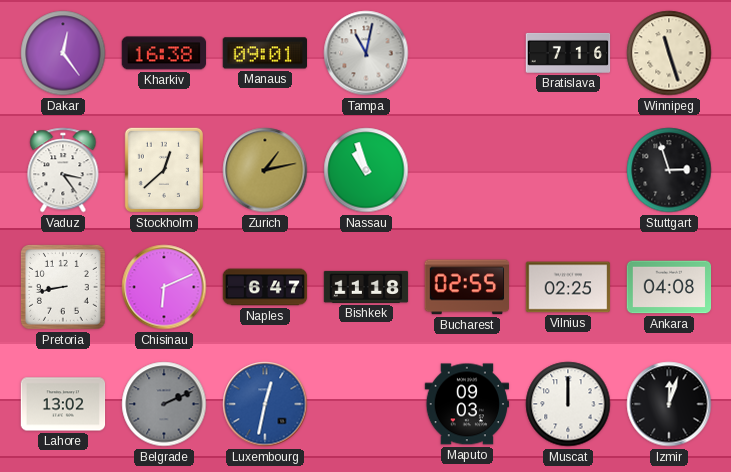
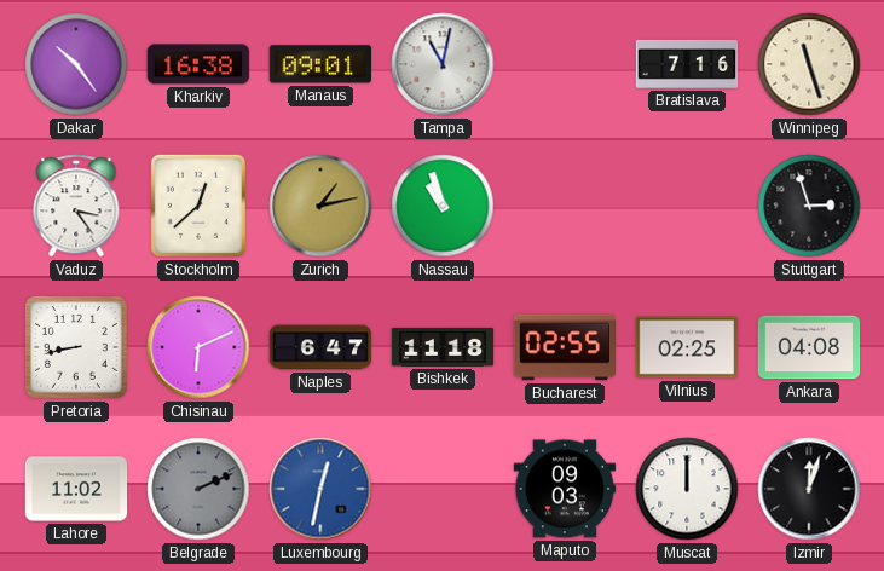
Dakar: 12:24 -> 10:24
Lahore: 13:02 -> 11:02
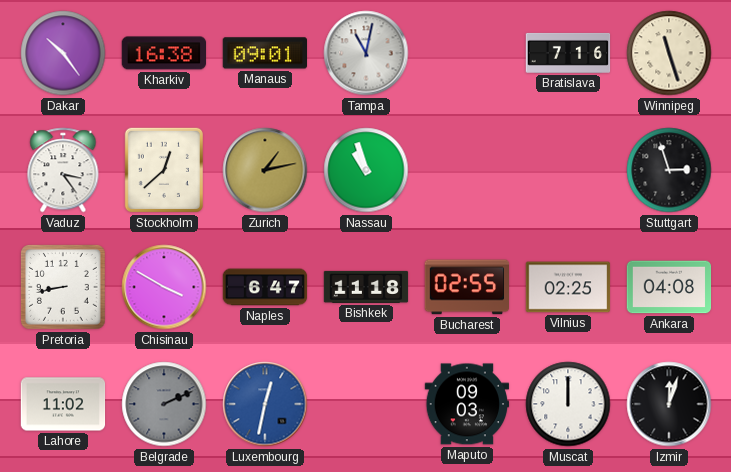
Chisinau: 6:11 -> 3:50
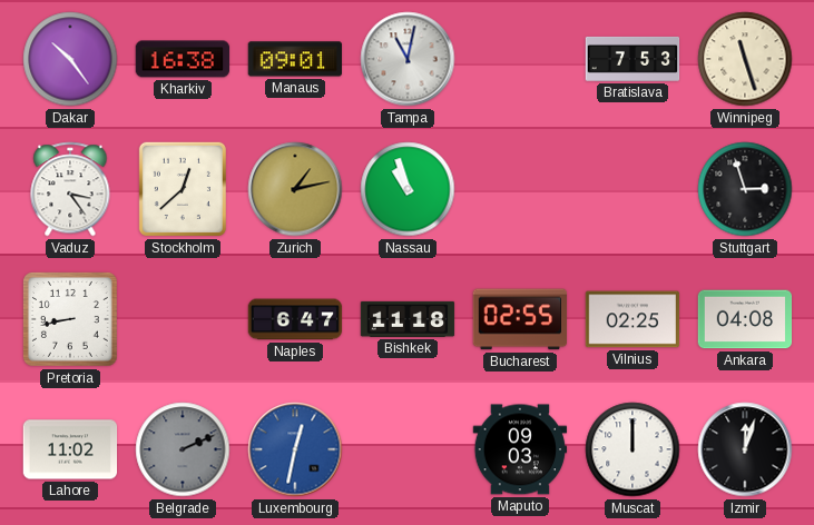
Bratislava: 7:16 -> 7:53
Chisinau: 3:50 -> none
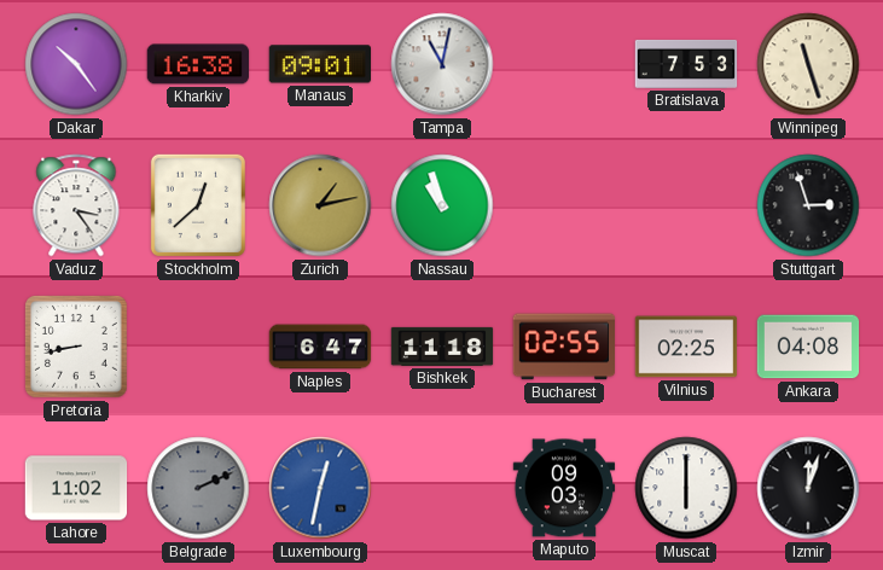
Muscat: 12:00 -> 6:00
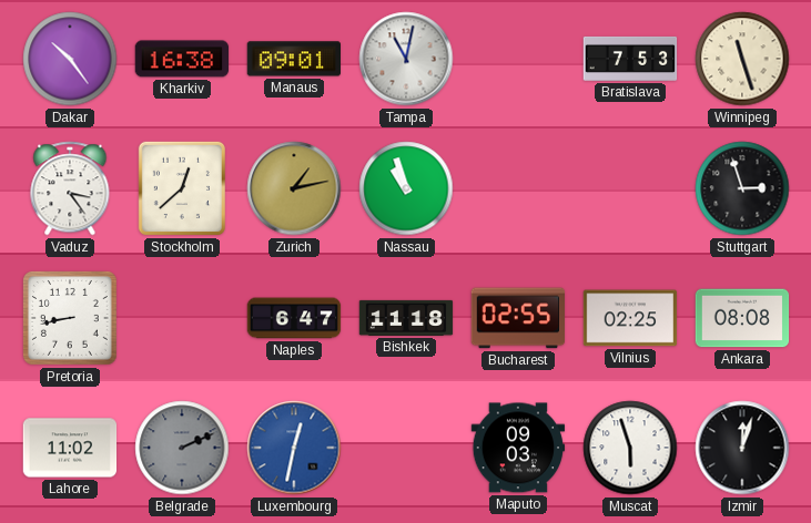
Ankara: 04:08 -> 08:08
Muscat: 6:00 -> 5:57
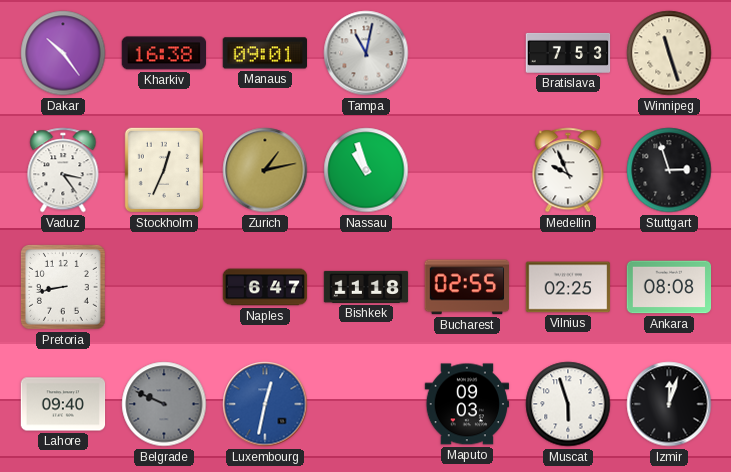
Stockholm: 12:38 -> 12:34
Medellin: none -> 9:56
Lahore: 11:02 -> 09:40
Belgrade: 2:11 -> 9:49
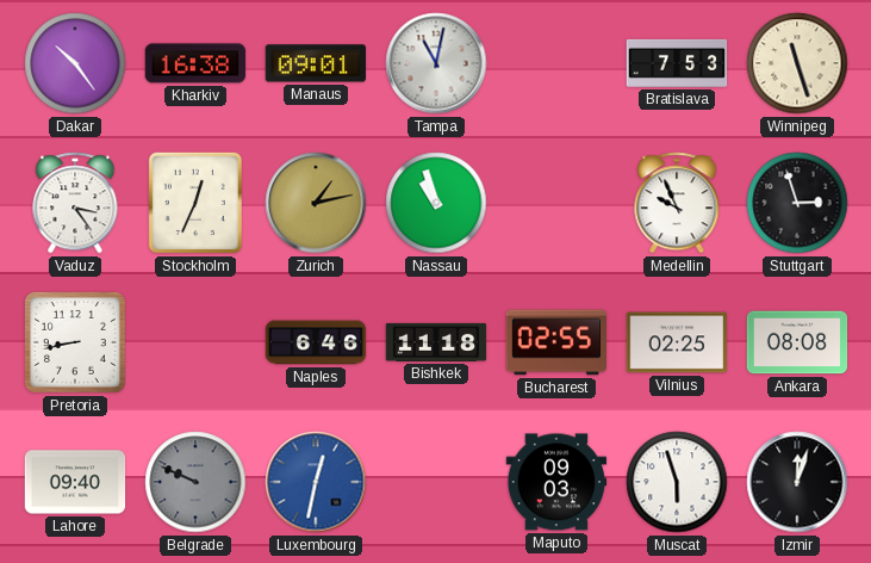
Naples: 6:47 -> 6:46
